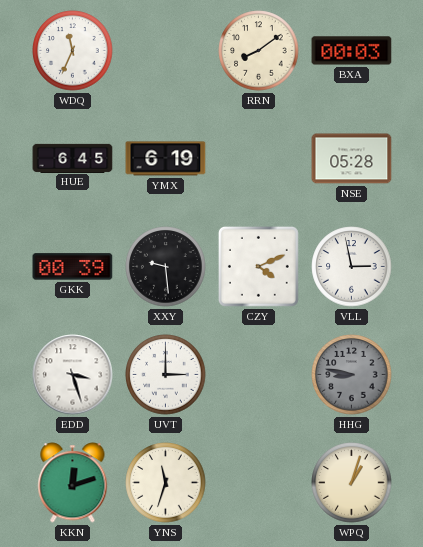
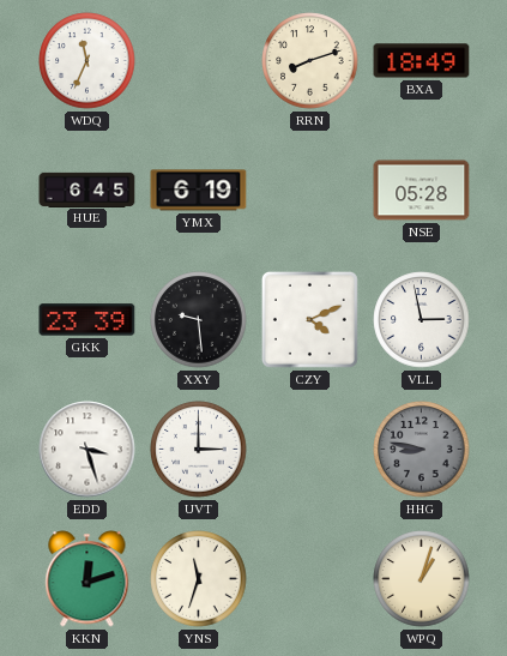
RRN: 8:09 -> 8:12
BXA: 00:03 -> 18:49
GKK: 00:39 -> 23:39
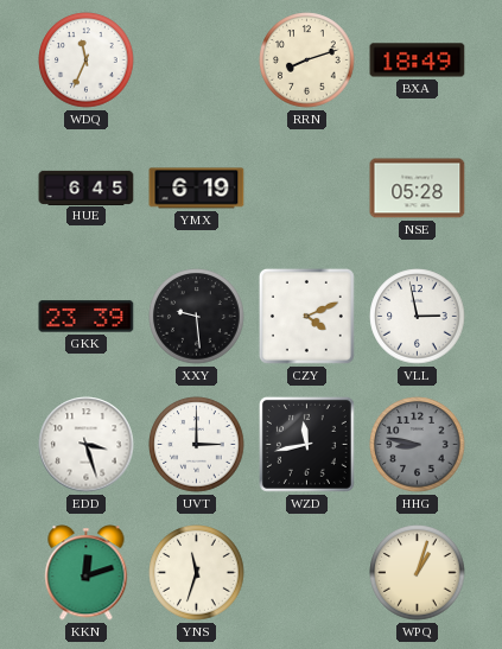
WZD: none -> 11:43
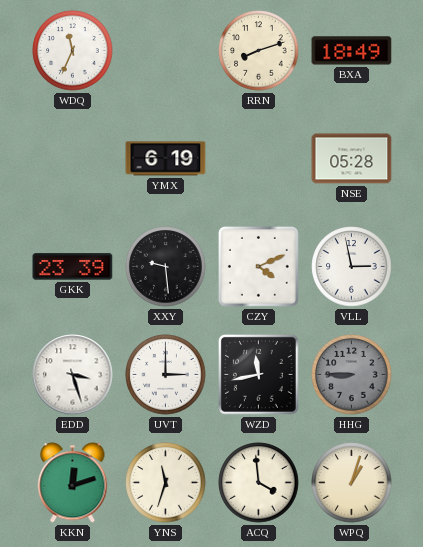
HUE: 6:45 -> none
HHG: 8:47 -> 8:45
ACQ: none -> 3:59
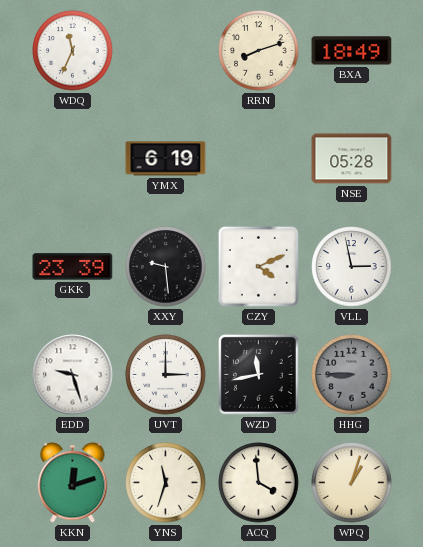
EDD: 3:27 -> 9:27
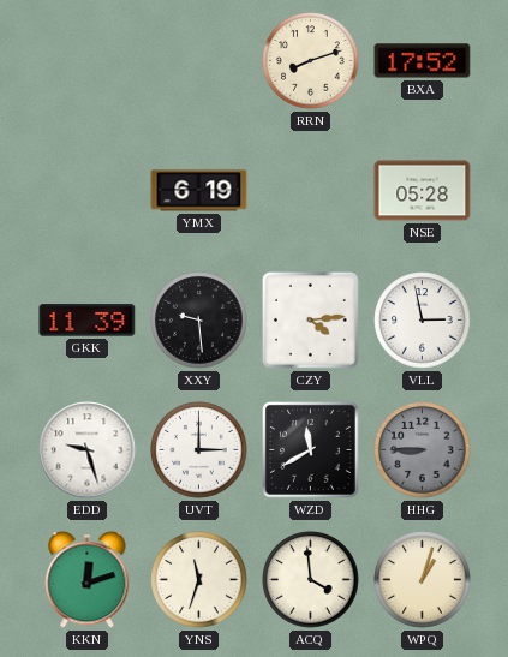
WDQ: 11:34 -> none
BXA: 18:49 -> 17:52
GKK: 23:39 -> 11:39
CZY: 4:11 -> 4:14
WZD: 11:43 -> 11:40
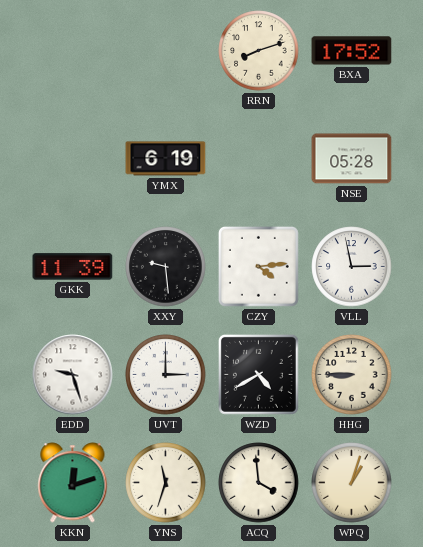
WZD: 11:40 -> 4:40
HHG dial: grey -> cream
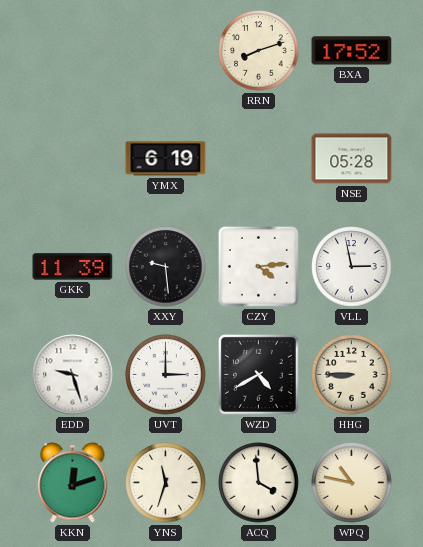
WPQ: 1:03 -> 10:47
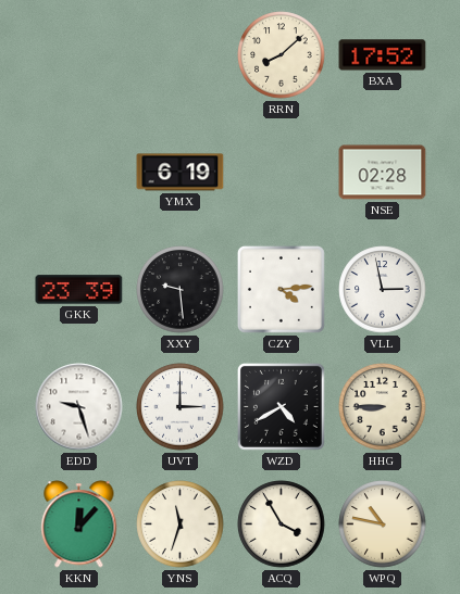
RRN: 8:12 -> 8:08
NSE: 05:28 -> 02:28
GKK: 11:39 -> 23:39
KKN: 12:12 -> 12:07
ACQ: 3:59 -> 3:55
